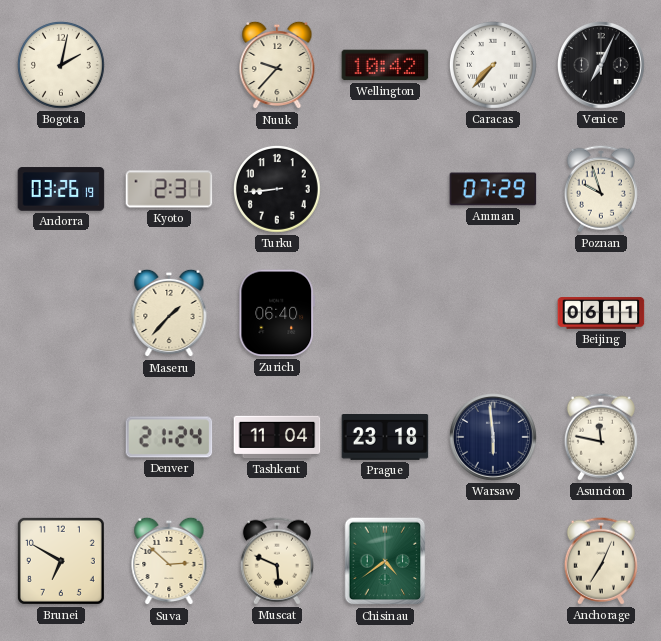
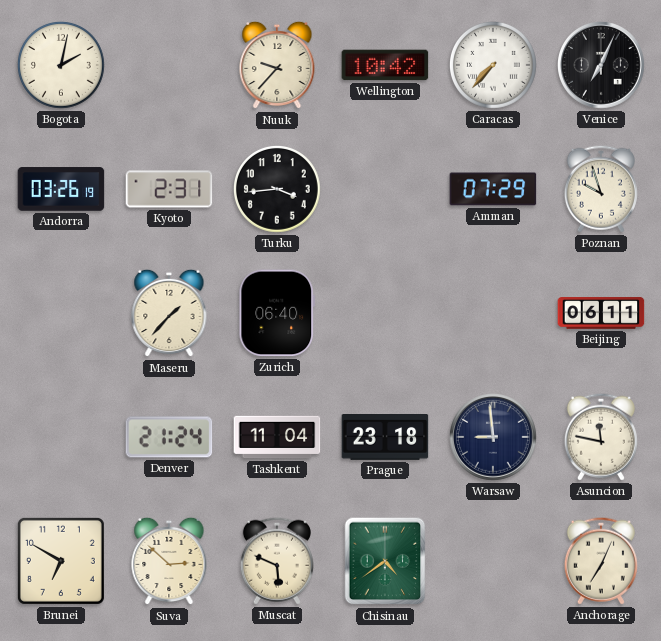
Turku: 8:44 -> 3:44
Warsaw: 5:59 -> 8:59
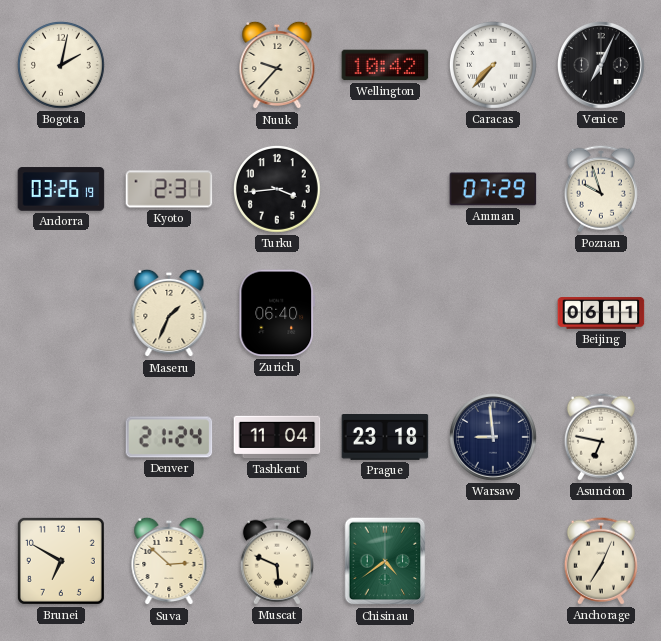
Maseru: 1:37 -> 1:34
Asuncion: 11:47 -> 6:47
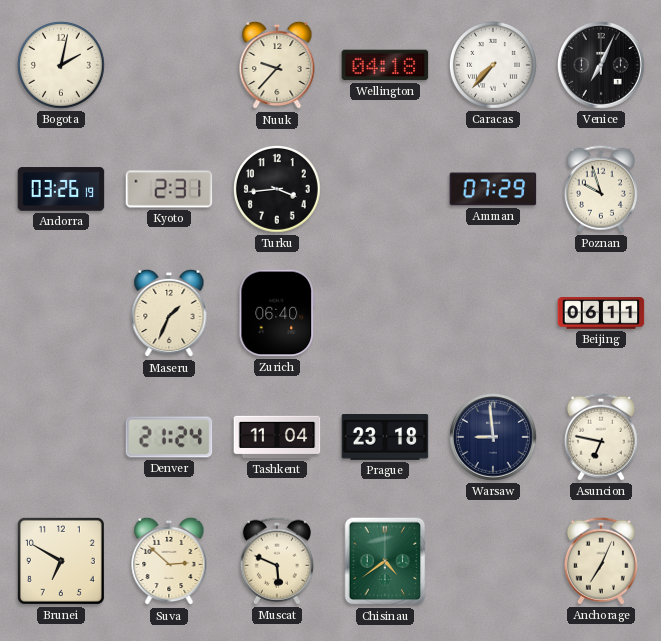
Wellington: 10:42 -> 04:18
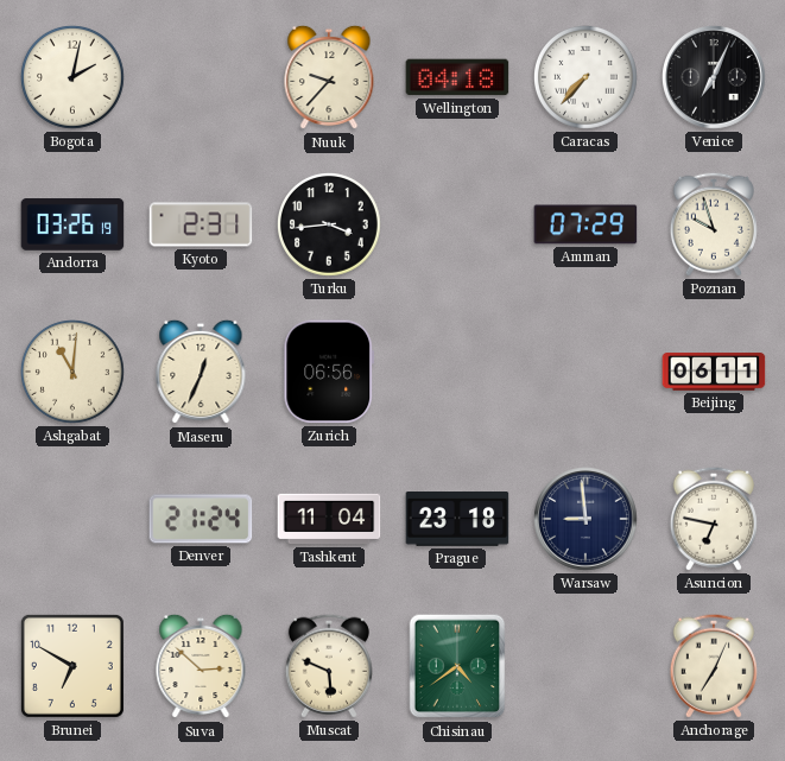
Ashgabat: none -> 11:01
Maseru: 1:34 -> 12:34
Zurich: 06:40 -> 06:56
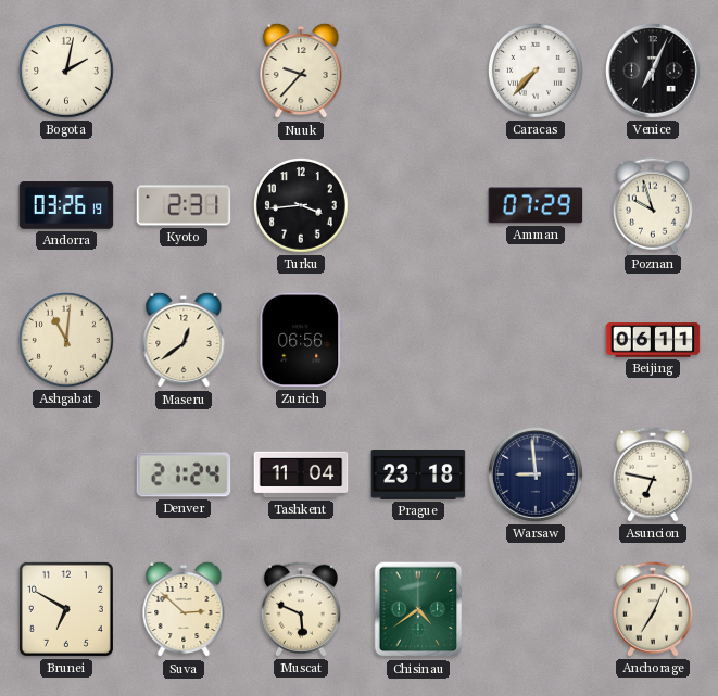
Wellington: 04:18 -> none
Maseru: 12:34 -> 12:39
